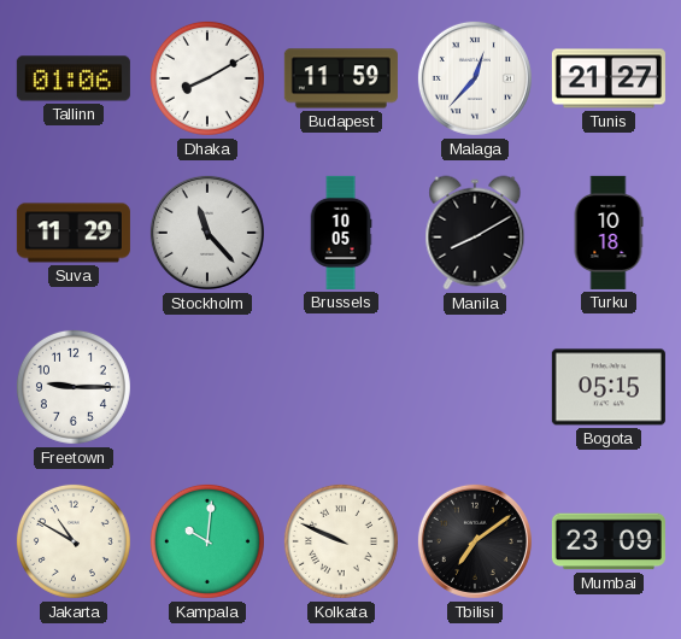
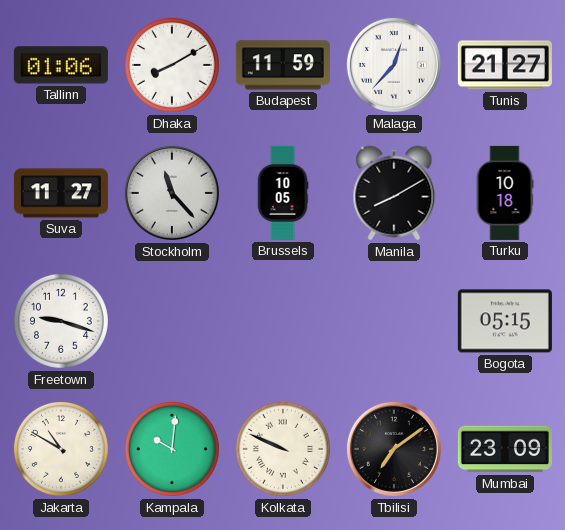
Suva: 11:29 -> 11:27
Freetown: 9:15 -> 9:18
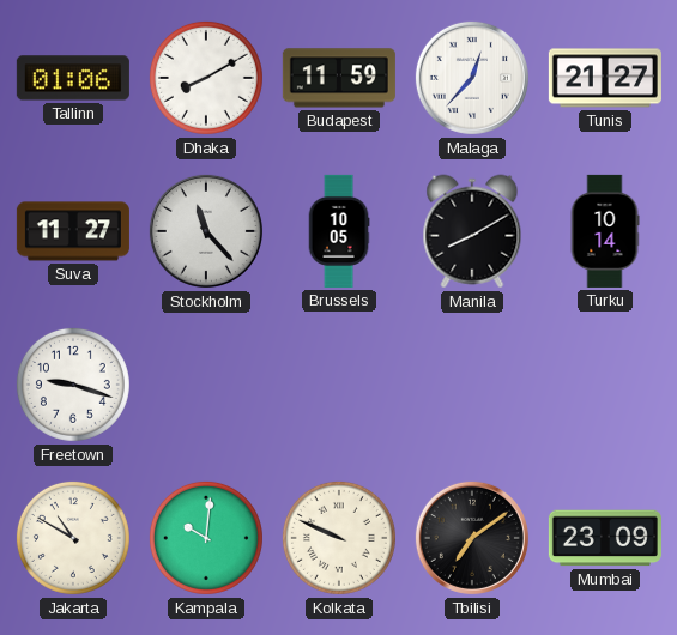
Turku: 10:18 -> 10:14
Bogota: 05:15 -> none
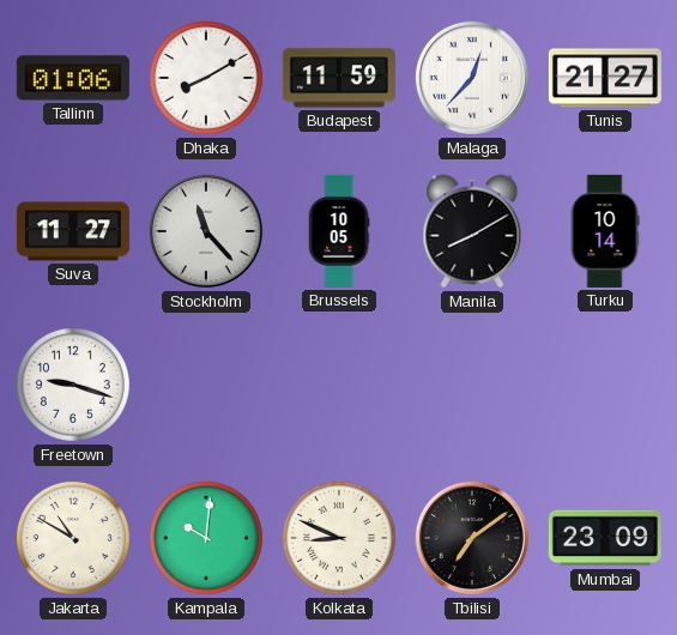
Kolkata: 9:49 -> 8:49
